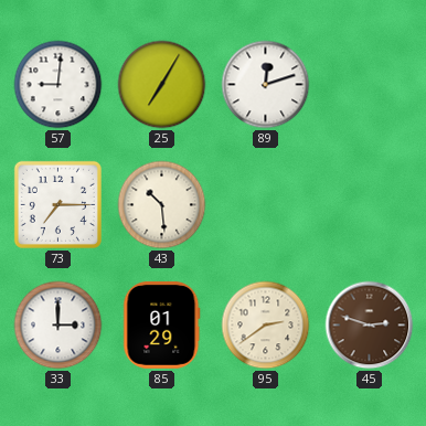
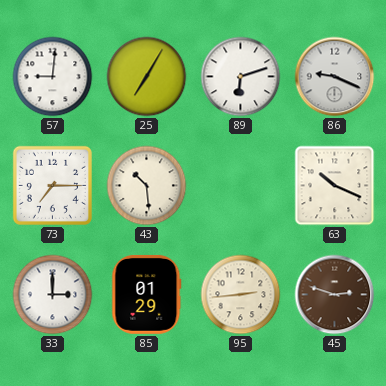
89: 12:12 -> 6:12
86: none -> 9:19
63: none -> 10:19
95: 2:39 -> 2:44
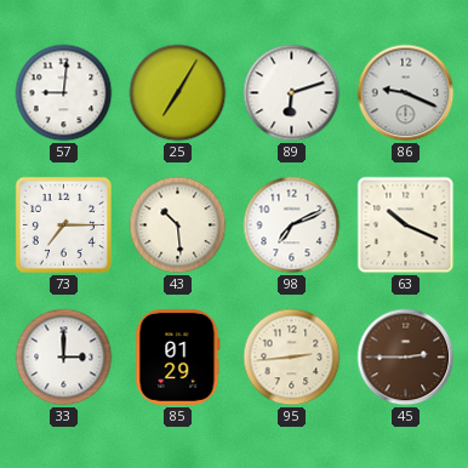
98: none -> 7:11
45: 2:48 -> 2:45
